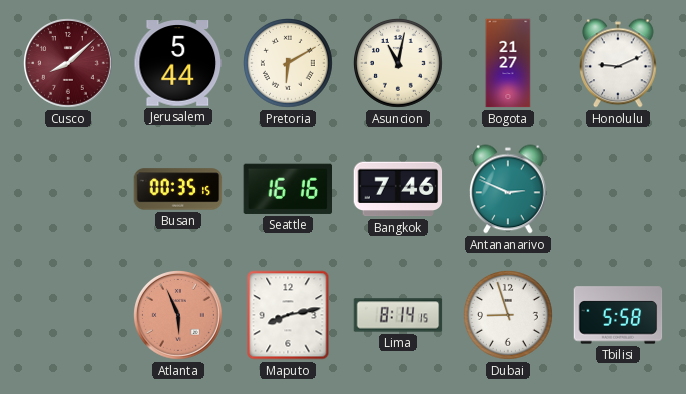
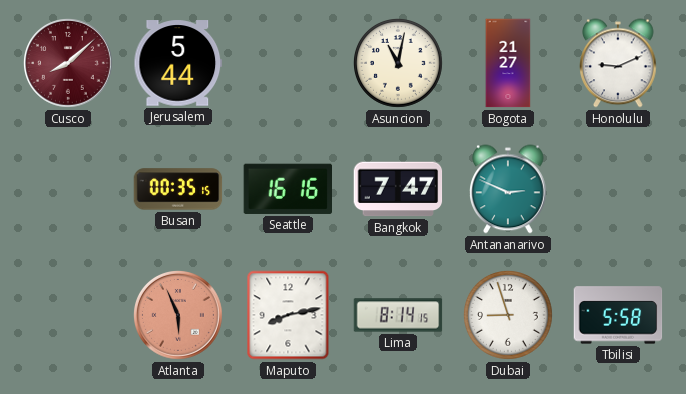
Pretoria: 6:10 -> none
Bangkok: 7:46 -> 7:47
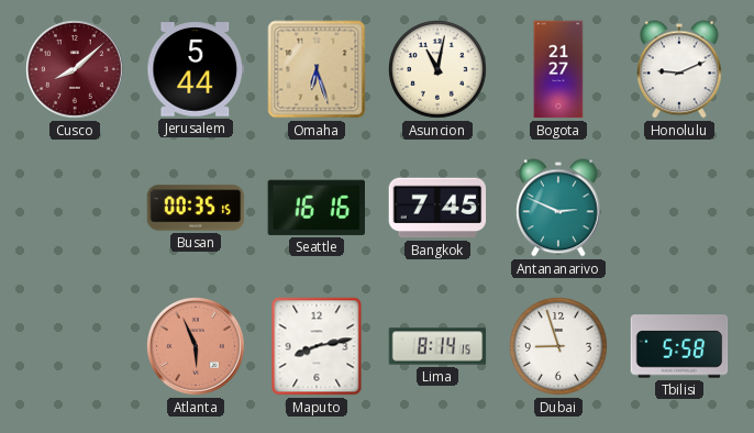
Omaha: none -> 6:27
Bangkok: 7:47 -> 7:45
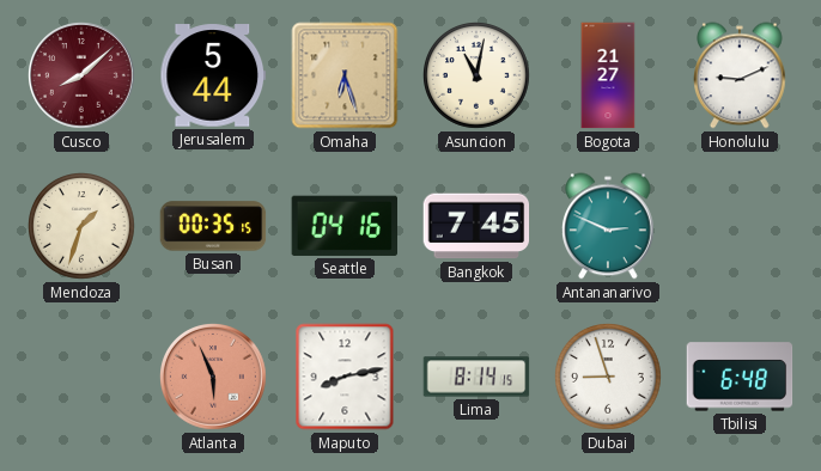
Mendoza: none -> 1:33
Seattle: 16:16 -> 04:16
Tbilisi: 5:58 -> 6:48
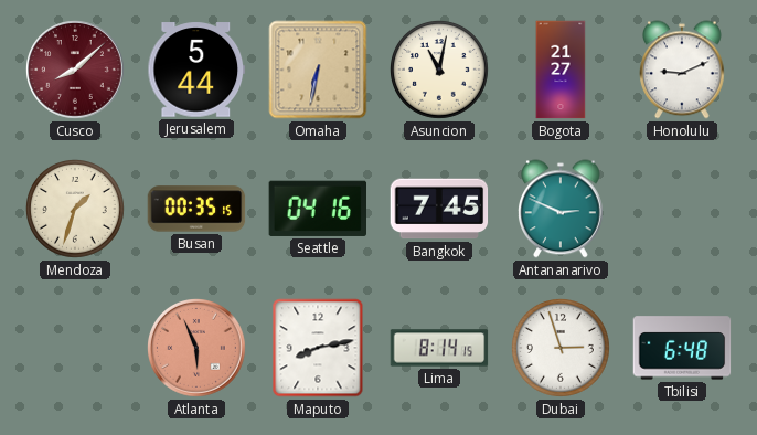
Omaha: 6:27 -> 6:32
Dubai: 8:57 -> 2:57
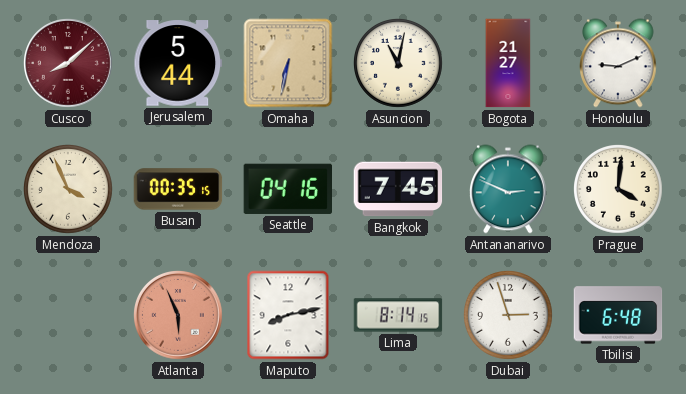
Mendoza: 1:33 -> 3:56
Prague: none -> 4:01
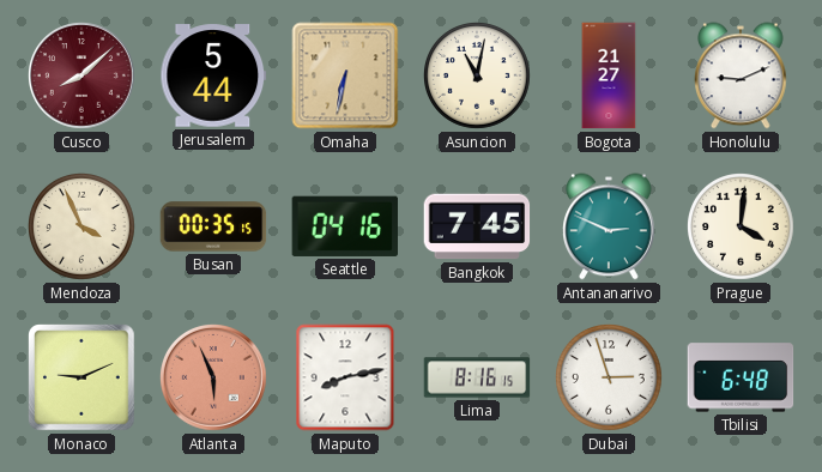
Monaco: none -> 9:11
Lima: 8:14 -> 8:16
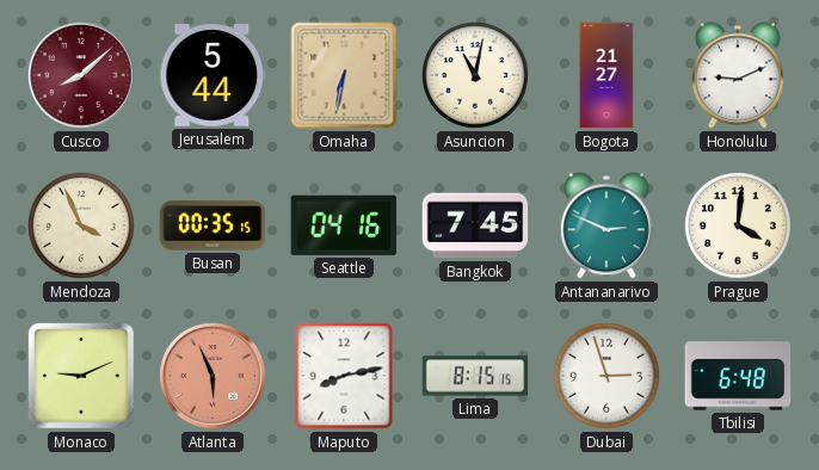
Lima: 8:16 -> 8:15
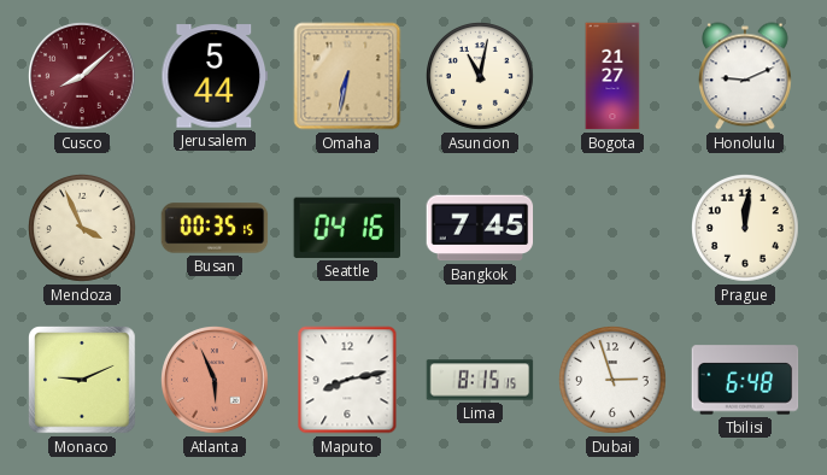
Antananarivo: 2:49 -> none
Prague: 4:01 -> 12:01
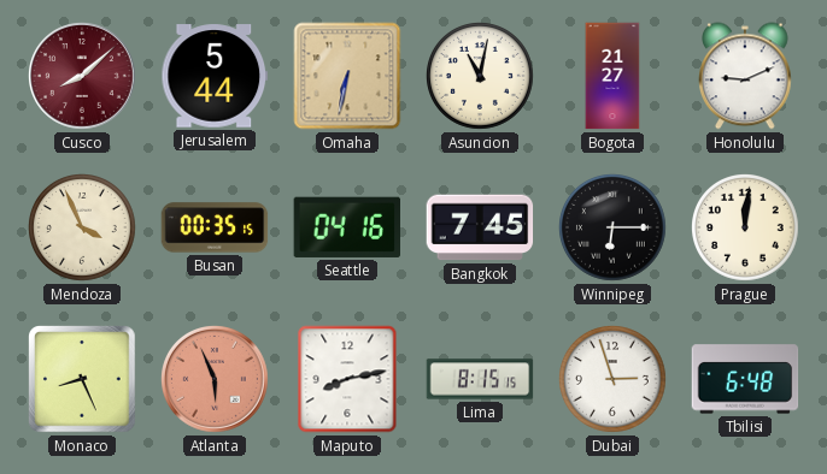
Winnipeg: none -> 6:15
Monaco: 9:11 -> 8:26
